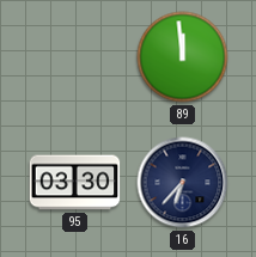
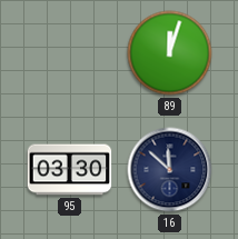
89: 11:59 -> 12:03
16: 6:37 -> 11:52
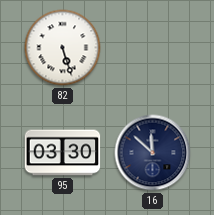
82: none -> 5:27
89: 12:03 -> none
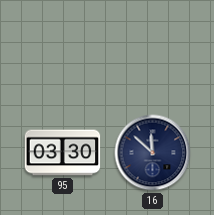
82: 5:27 -> none
